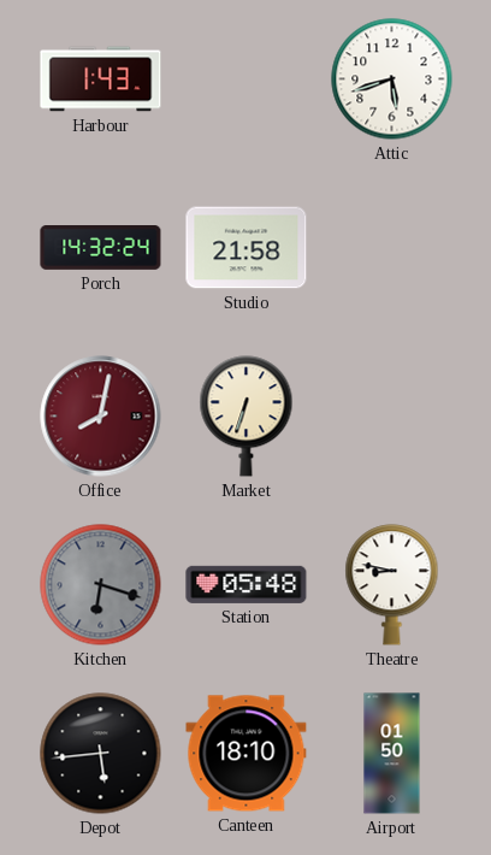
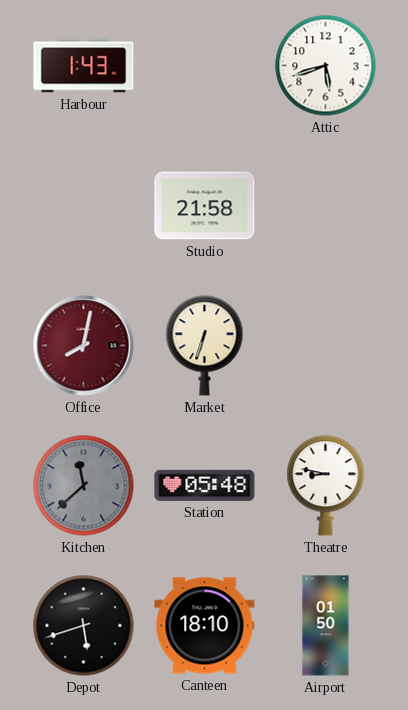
Porch: 14:32 -> none
Kitchen: 6:18 -> 11:38
Depot: 5:44 -> 5:42
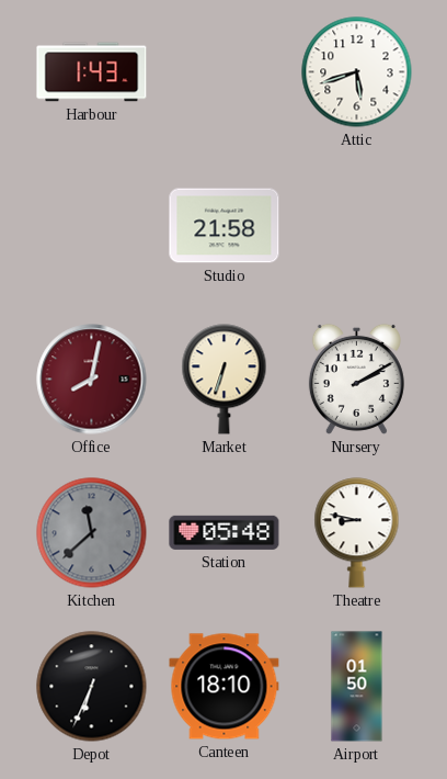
Nursery: none -> 2:10
Depot: 5:42 -> 6:34
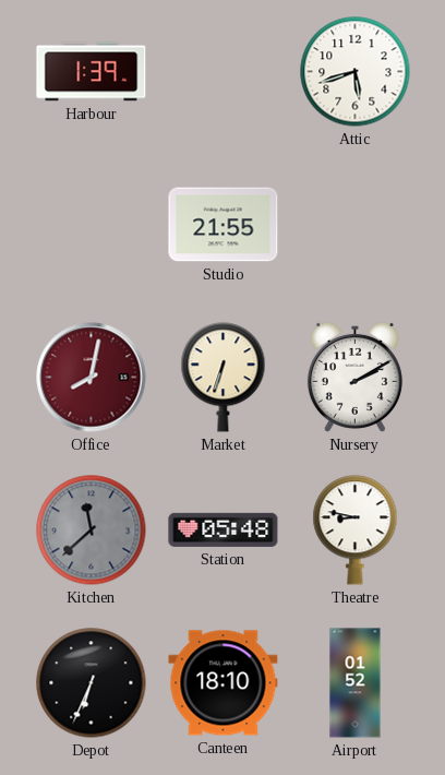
Harbour: 1:43 -> 1:39
Studio: 21:58 -> 21:55
Airport: 01:50 -> 01:52
